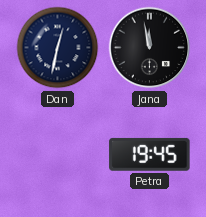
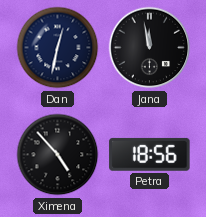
Ximena: none -> 4:53
Petra: 19:45 -> 18:56
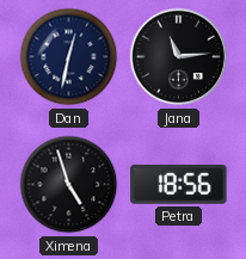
Jana: 11:58 -> 11:14
Ximena: 4:53 -> 4:57
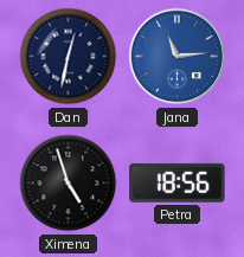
Jana dial: black -> blue
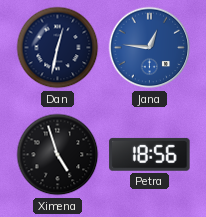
Jana: 11:14 -> 12:46
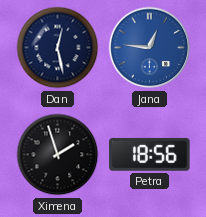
Dan: 12:32 -> 12:28
Ximena: 4:57 -> 1:57
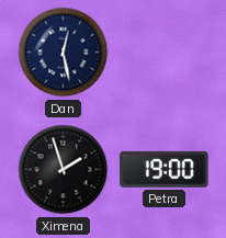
Jana: 12:46 -> none
Petra: 18:56 -> 19:00
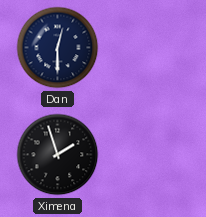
Dan: 12:28 -> 12:30
Petra: 19:00 -> none
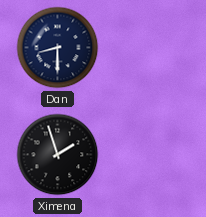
Dan: 12:30 -> 8:30
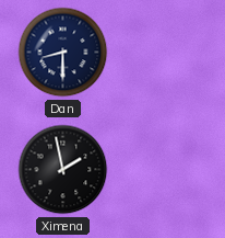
Ximena: 1:57 -> 1:58
